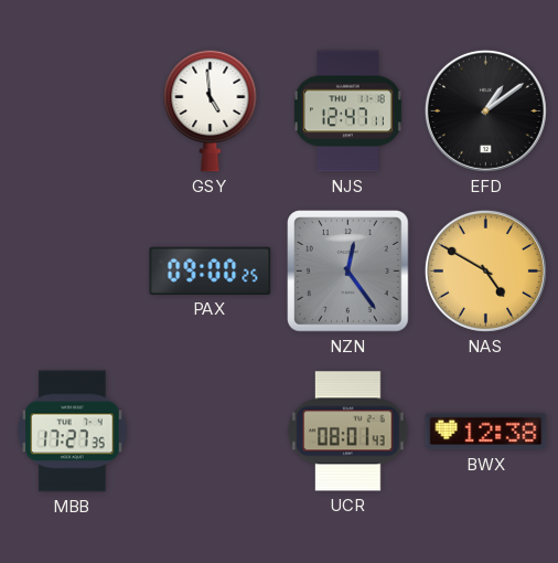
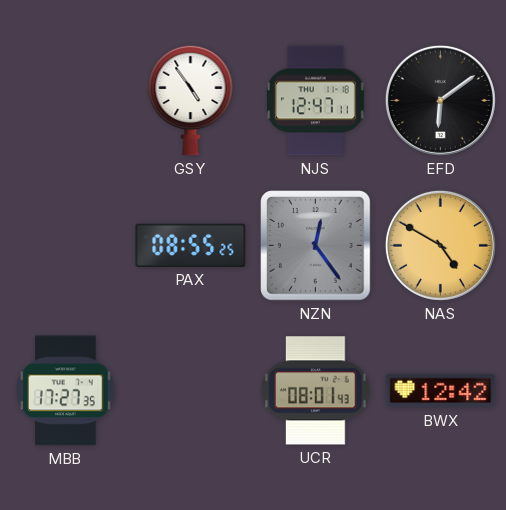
GSY: 4:59 -> 4:54
EFD: 1:09 -> 6:09
PAX: 09:00 -> 08:55
BWX: 12:38 -> 12:42
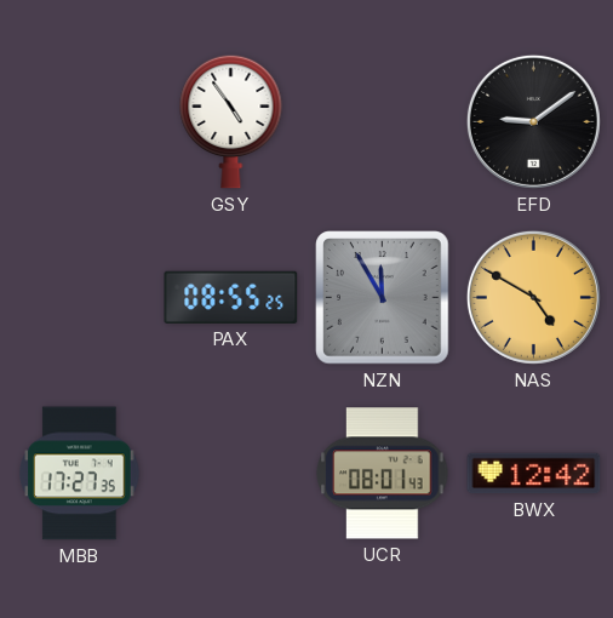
NJS: 12:47 -> none
EFD: 6:09 -> 9:09
NZN: 12:24 -> 11:55
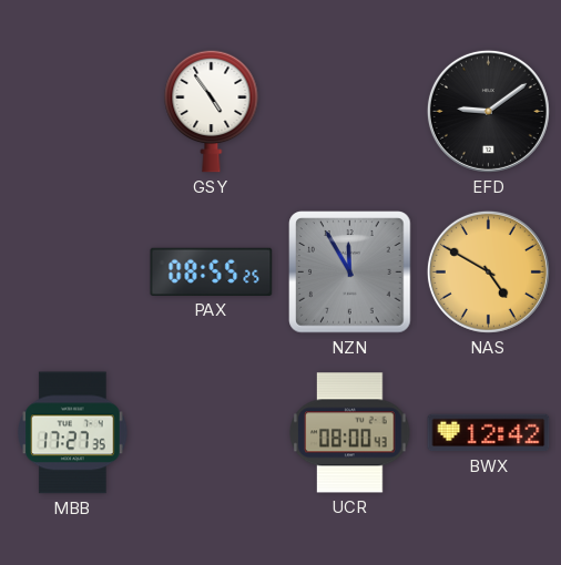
UCR: 08:01 -> 08:00
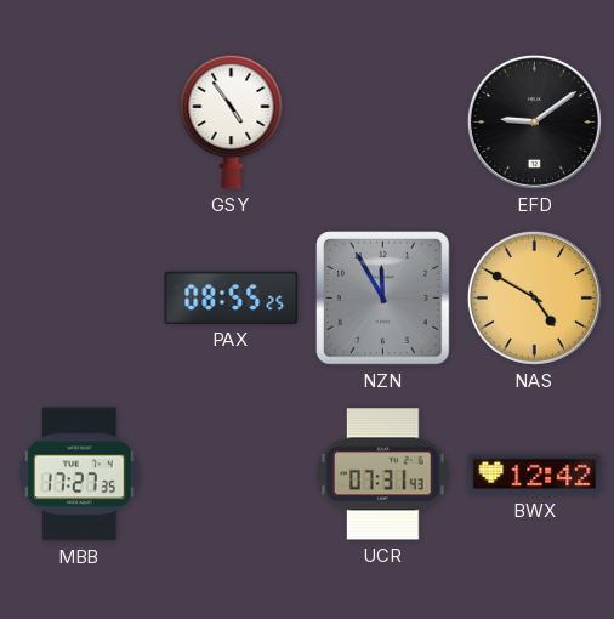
UCR: 08:00 -> 07:31
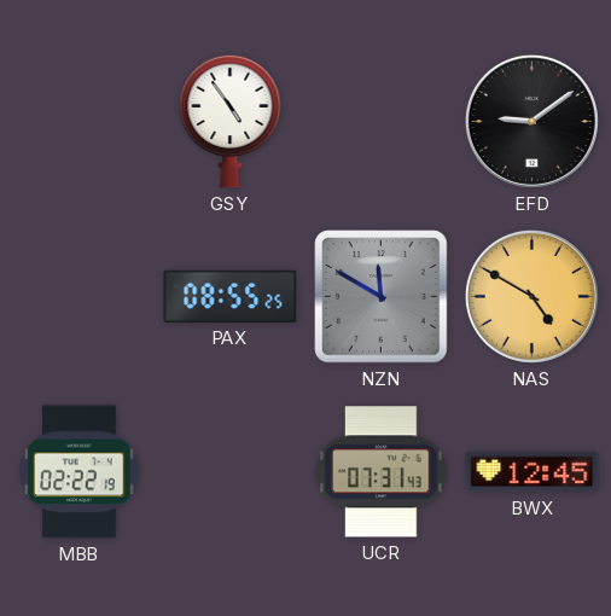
NZN: 11:55 -> 11:50
MBB: 17:27 -> 02:22
BWX: 12:42 -> 12:45
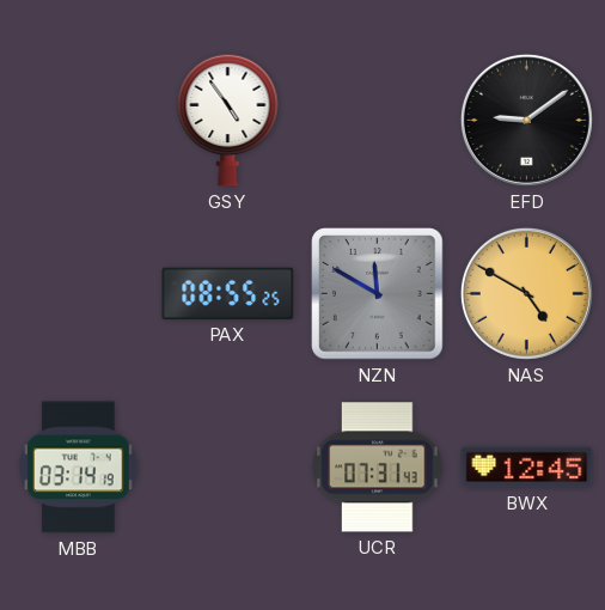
MBB: 02:22 -> 03:14
